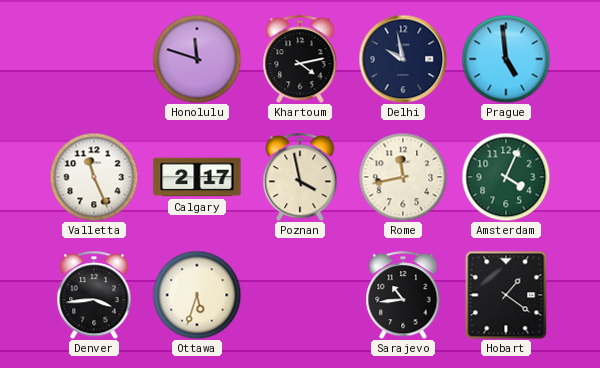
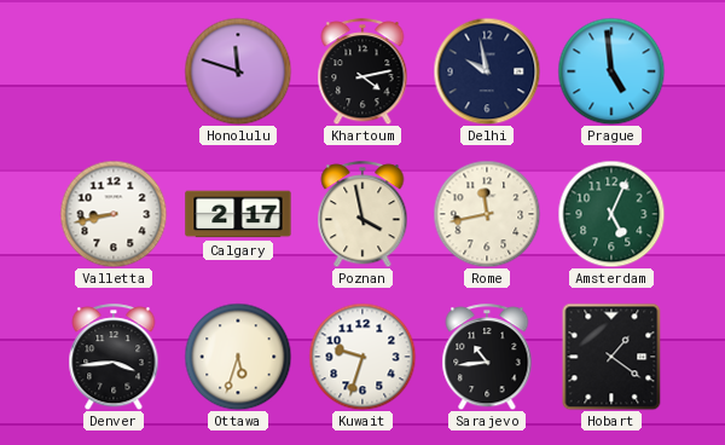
Valletta: 11:26 -> 8:43
Amsterdam: 4:04 -> 5:04
Kuwait: none -> 9:33
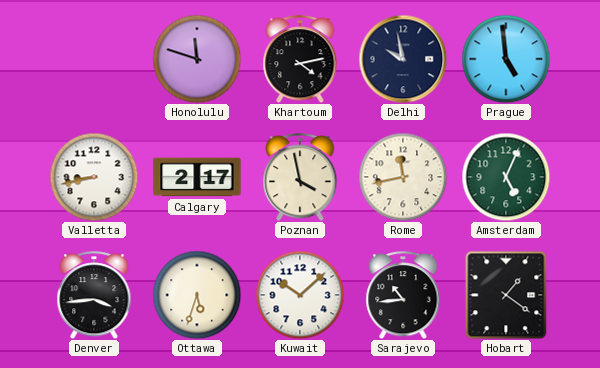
Kuwait: 9:33 -> 10:08
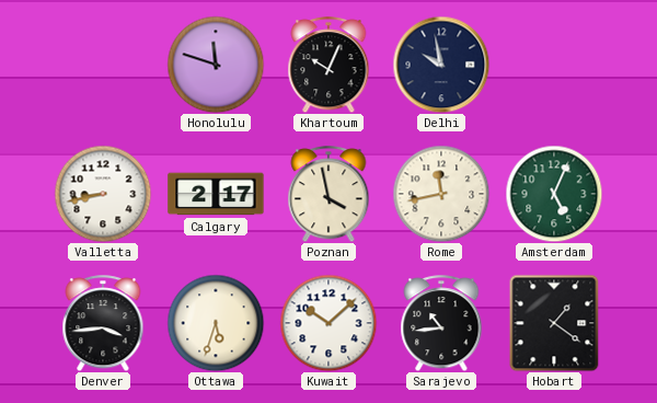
Khartoum: 4:13 -> 10:04
Prague: 4:59 -> none
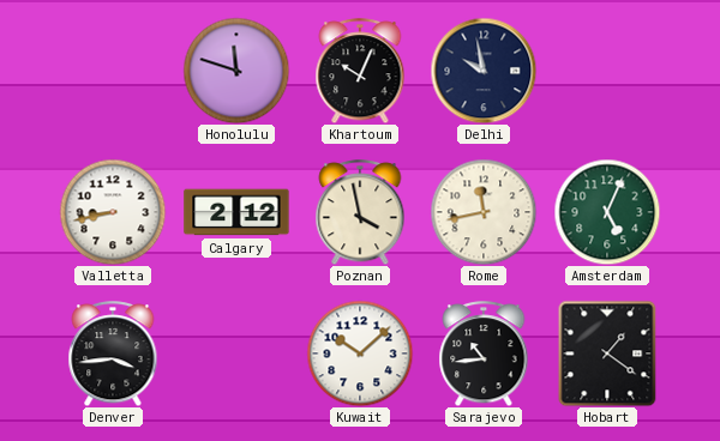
Calgary: 2:17 -> 2:12
Ottawa: 5:33 -> none
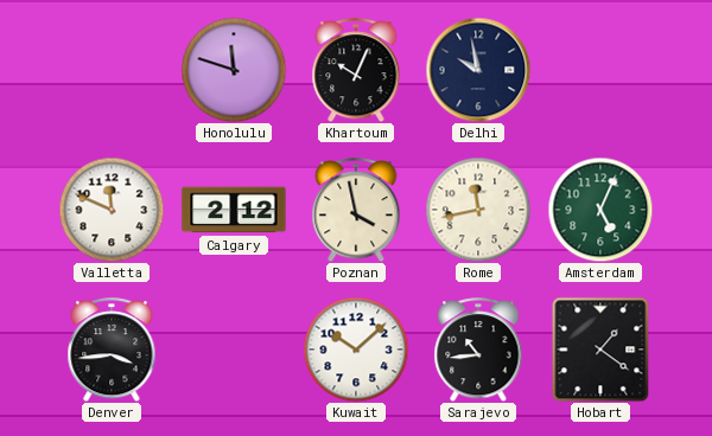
Valletta: 8:43 -> 11:49
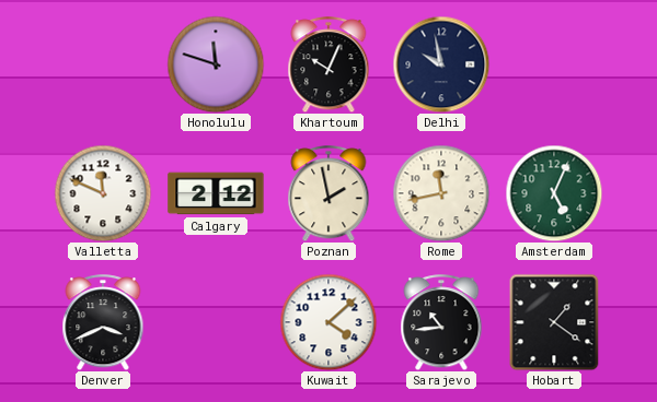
Poznan: 3:58 -> 1:58
Denver: 3:44 -> 3:41
Kuwait: 10:08 -> 4:08
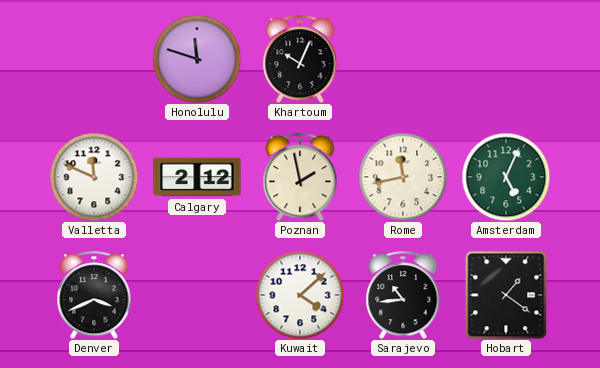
Delhi: 9:58 -> none
